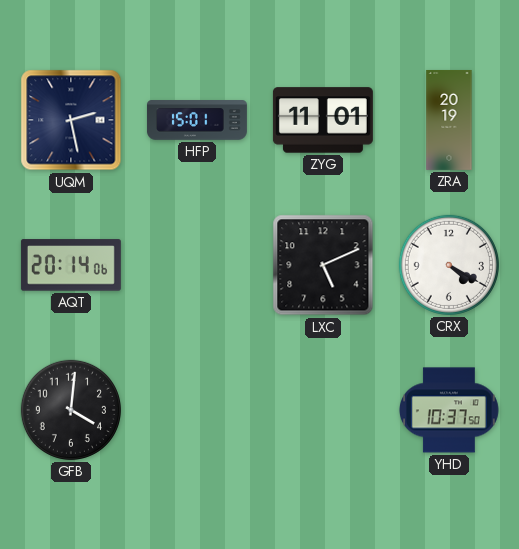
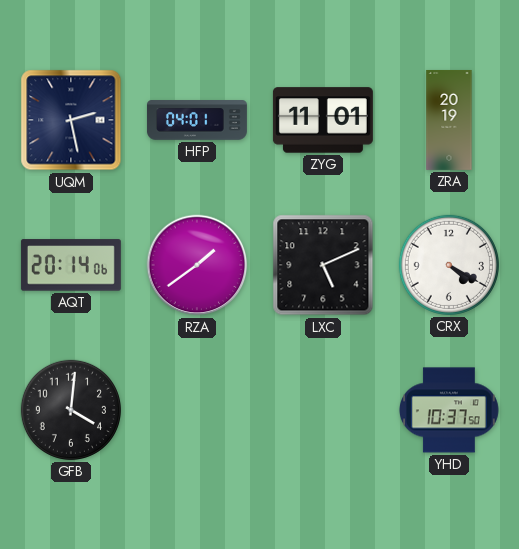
HFP: 15:01 -> 04:01
RZA: none -> 1:39
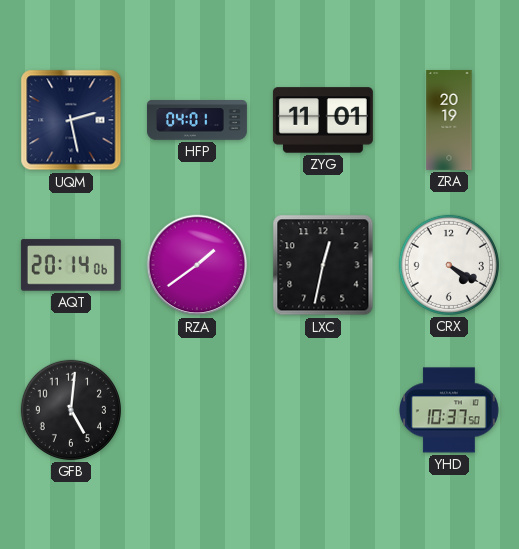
LXC: 5:11 -> 12:32
GFB: 4:01 -> 5:01
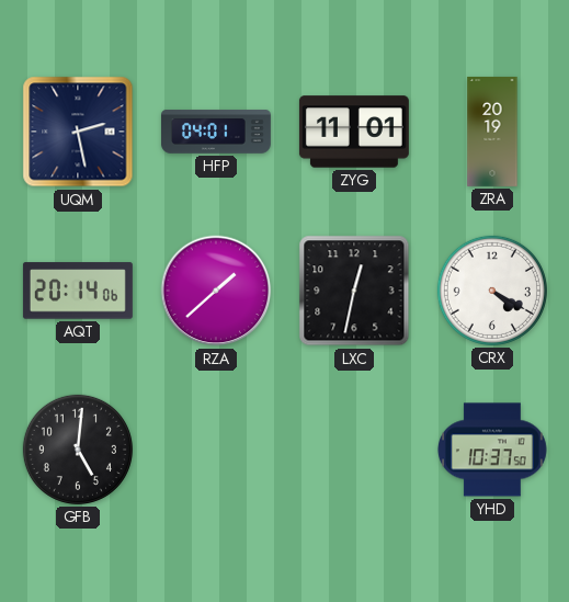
RZA: 1:39 -> 1:38
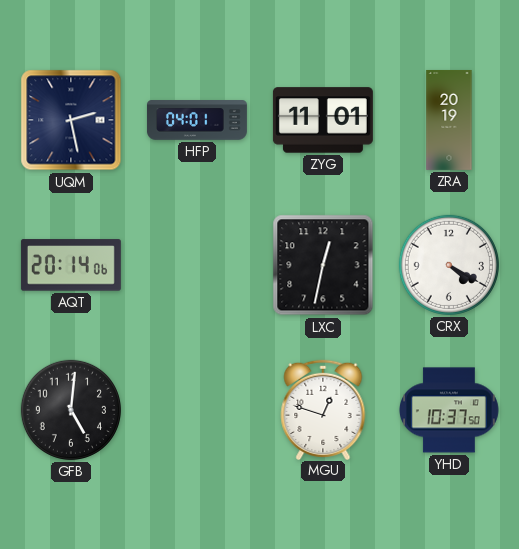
RZA: 1:38 -> none
MGU: none -> 12:48
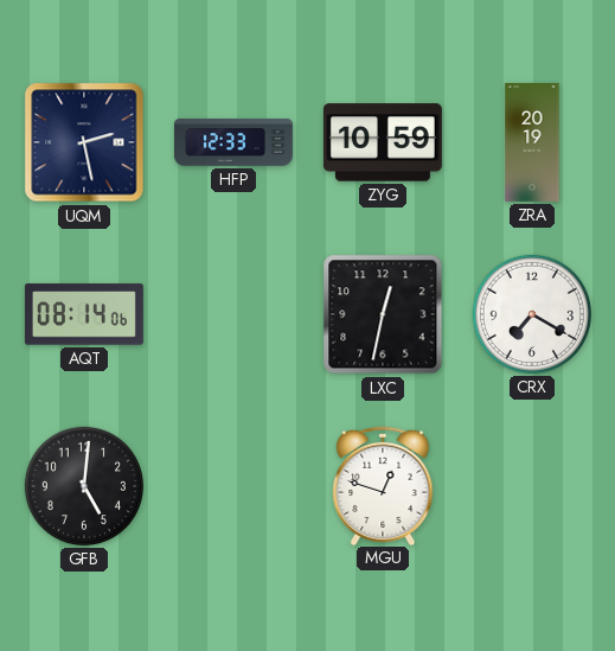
HFP: 04:01 -> 12:33
ZYG: 11:01 -> 10:59
AQT: 20:14 -> 08:14
CRX: 4:20 -> 7:20
YHD: 10:37 -> none
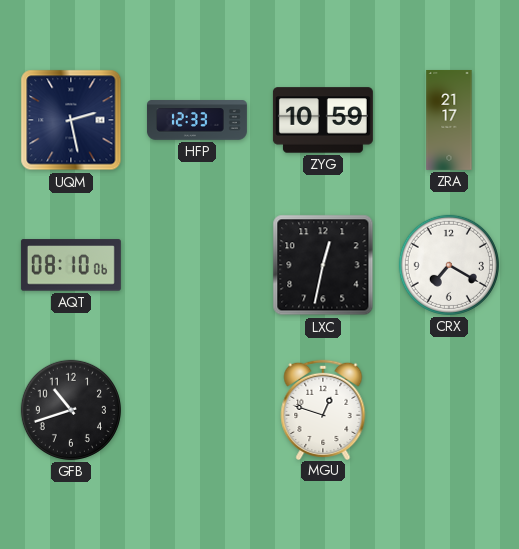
ZRA: 20:19 -> 21:17
AQT: 08:14 -> 08:10
GFB: 5:01 -> 10:42
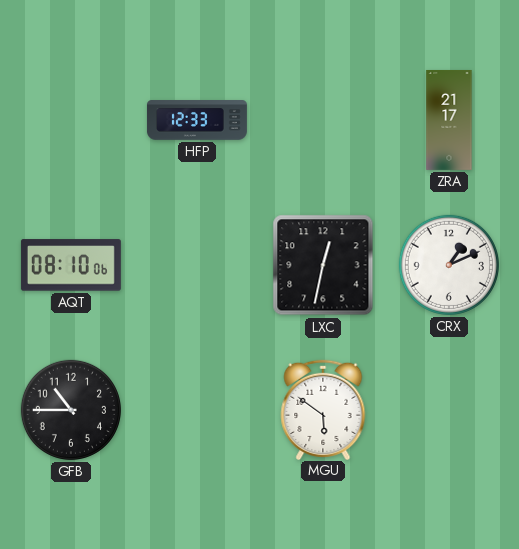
UQM: 2:28 -> none
ZYG: 10:59 -> none
CRX: 7:20 -> 1:11
GFB: 10:42 -> 10:45
MGU: 12:48 -> 5:51
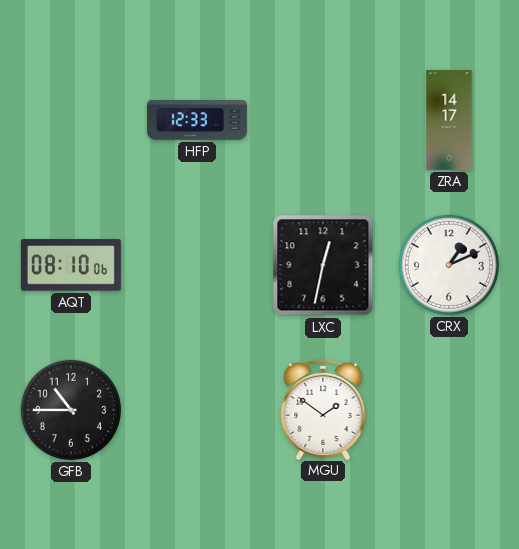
ZRA: 21:17 -> 14:17
MGU: 5:51 -> 1:51
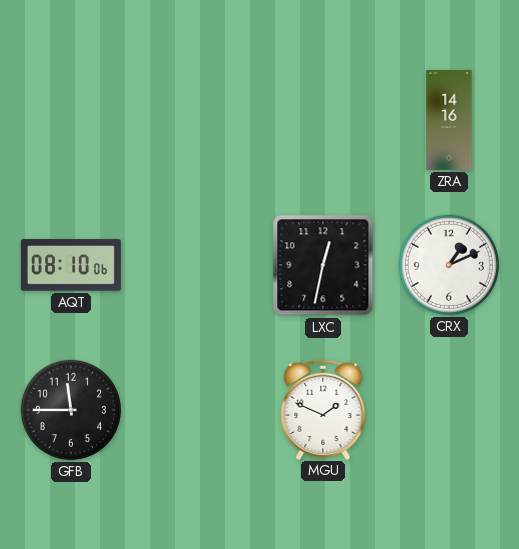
HFP: 12:33 -> none
ZRA: 14:17 -> 14:16
GFB: 10:45 -> 11:45
MGU: 1:51 -> 1:49
